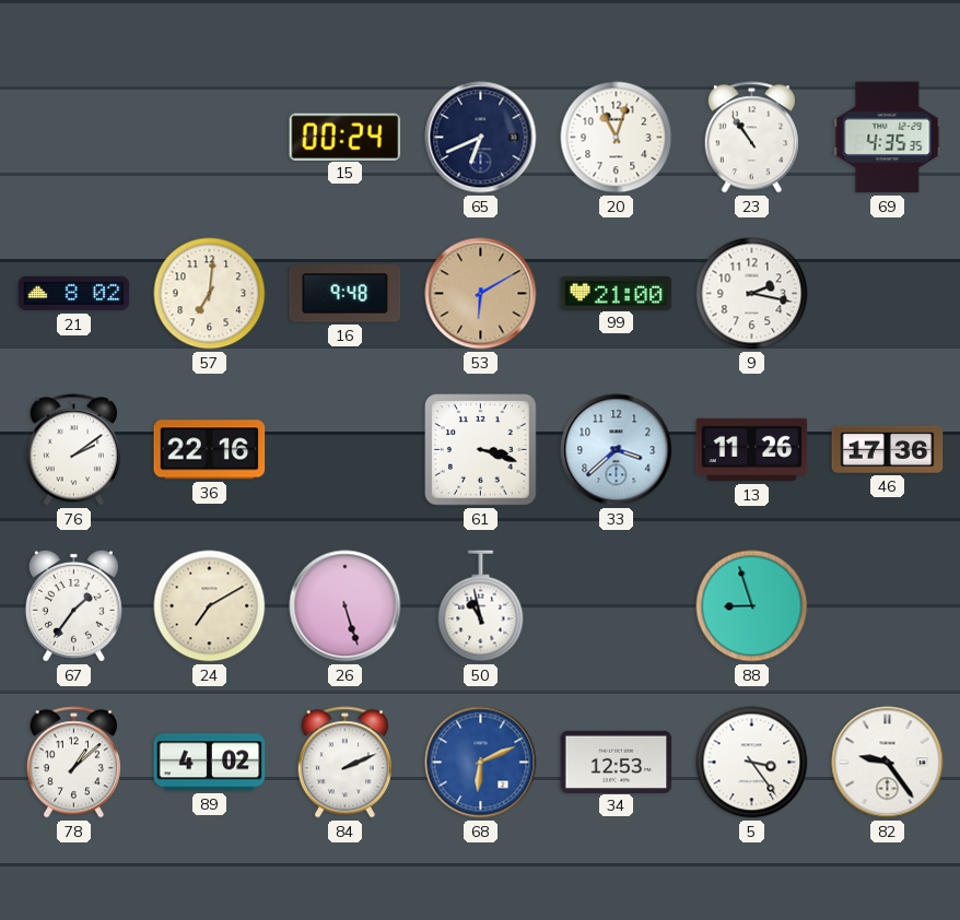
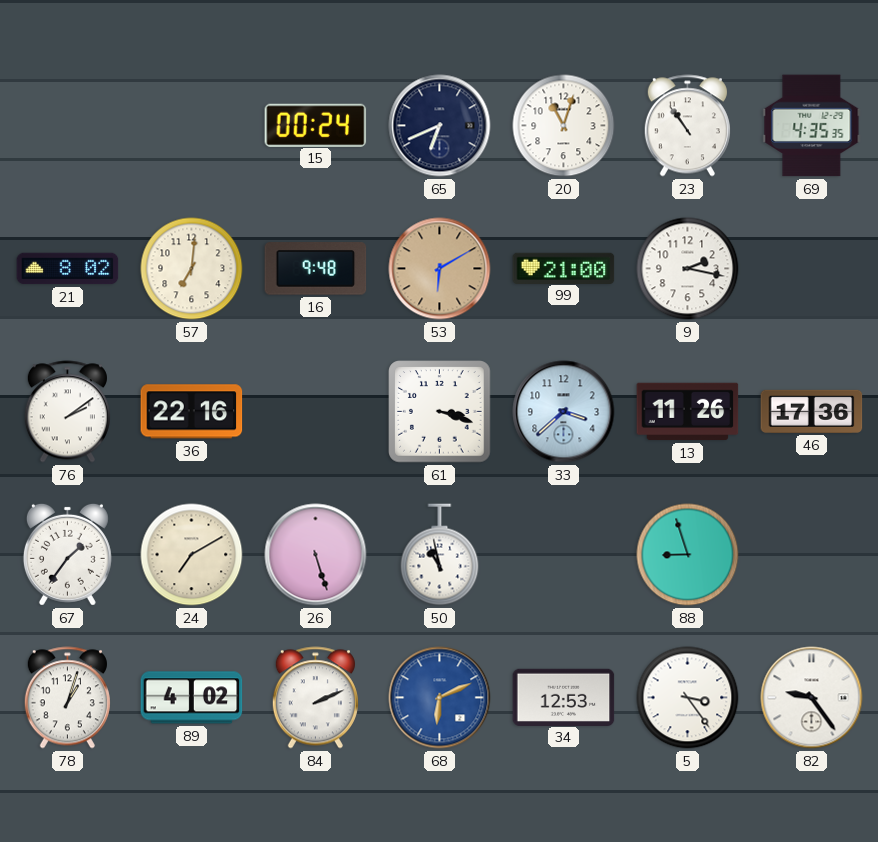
78: 1:08 -> 1:03
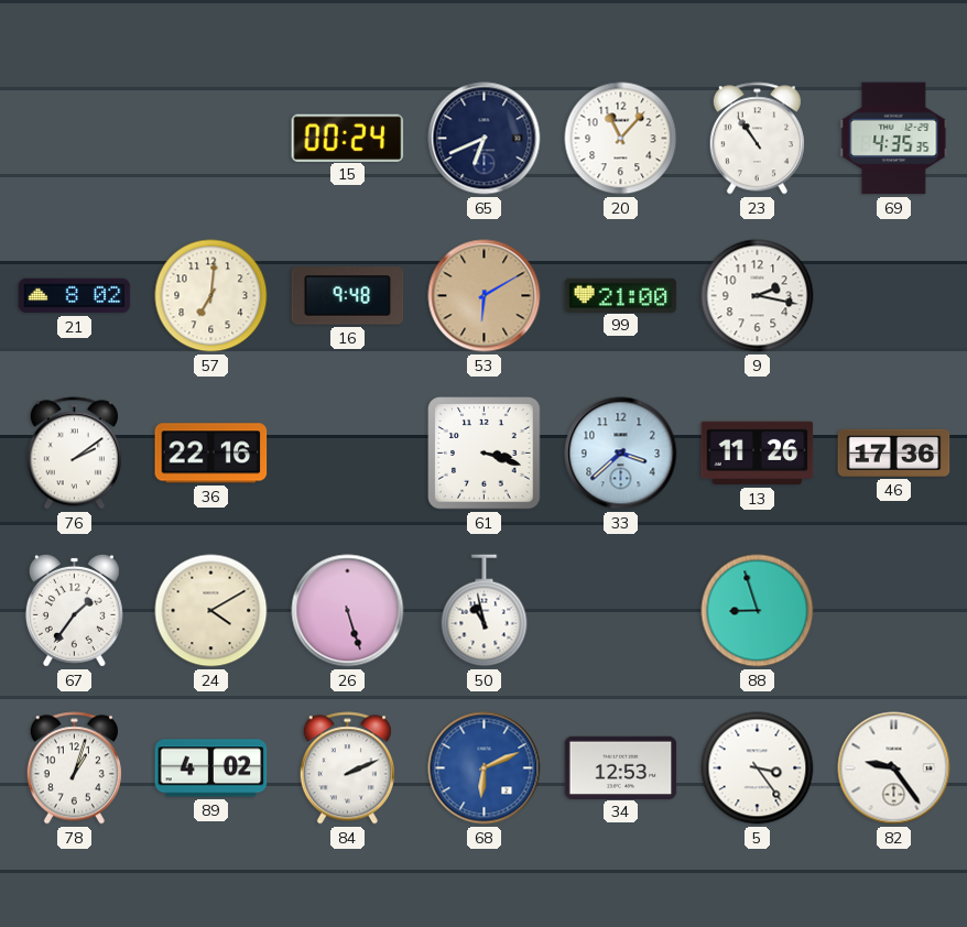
20: 11:03 -> 11:07
24: 7:10 -> 4:10
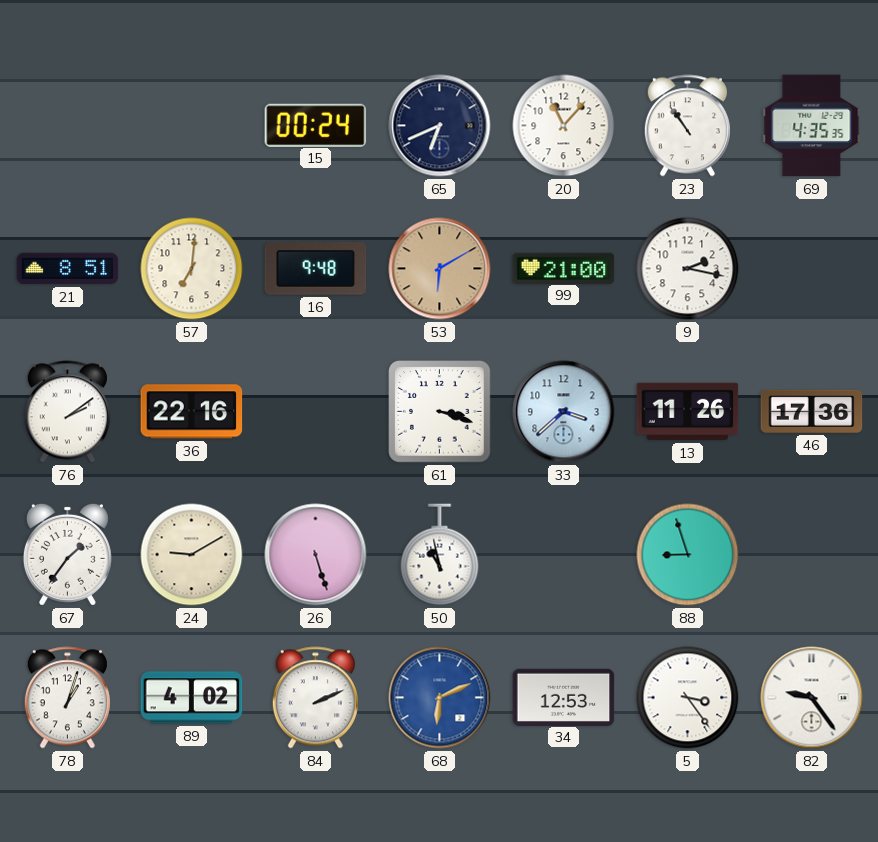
21: 8:02 -> 8:51
24: 4:10 -> 9:10
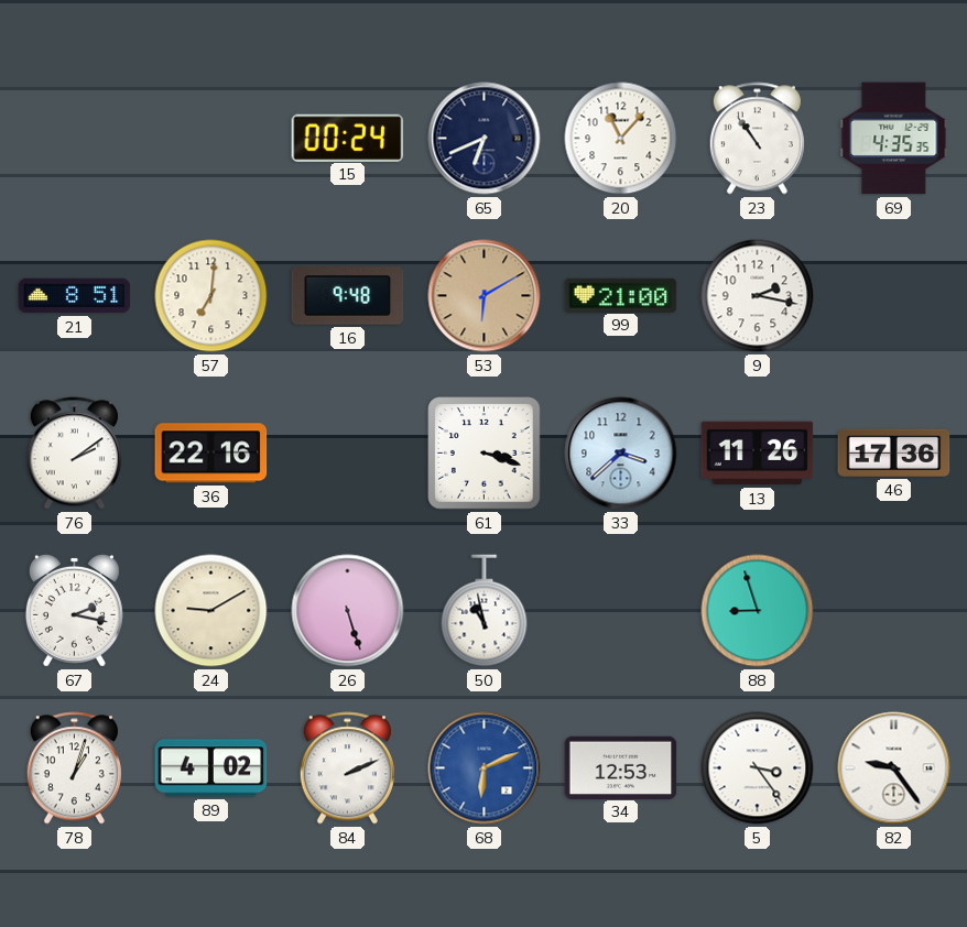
67: 1:36 -> 2:17
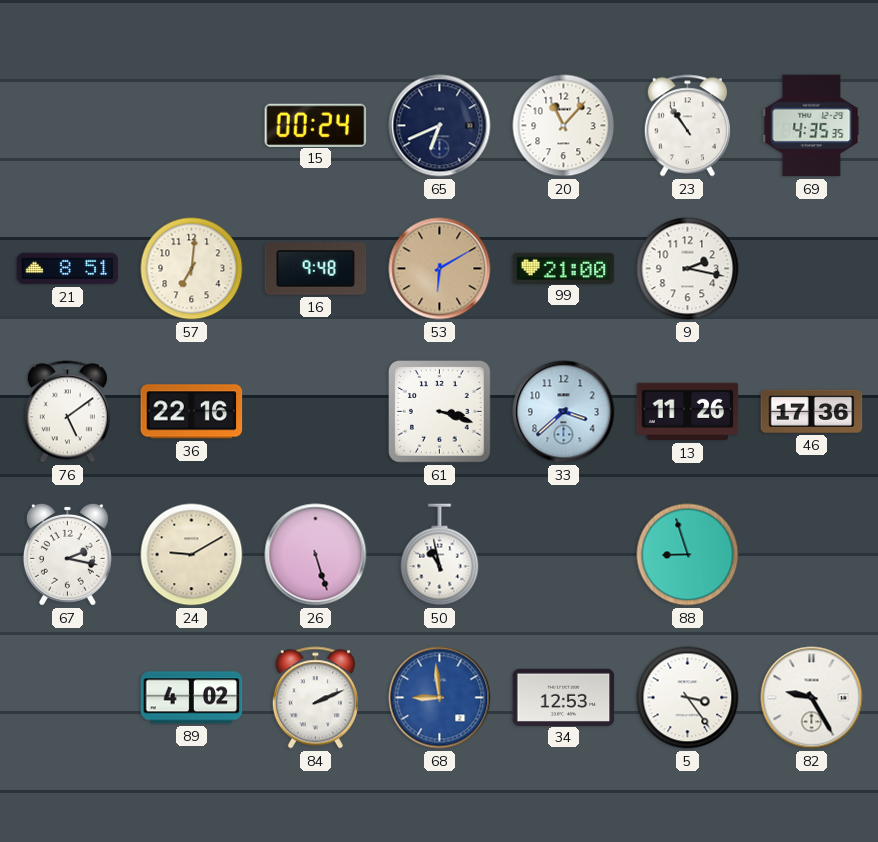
76: 2:09 -> 5:09
78: 1:03 -> none
68: 6:11 -> 8:59
82: 9:24 -> 9:25
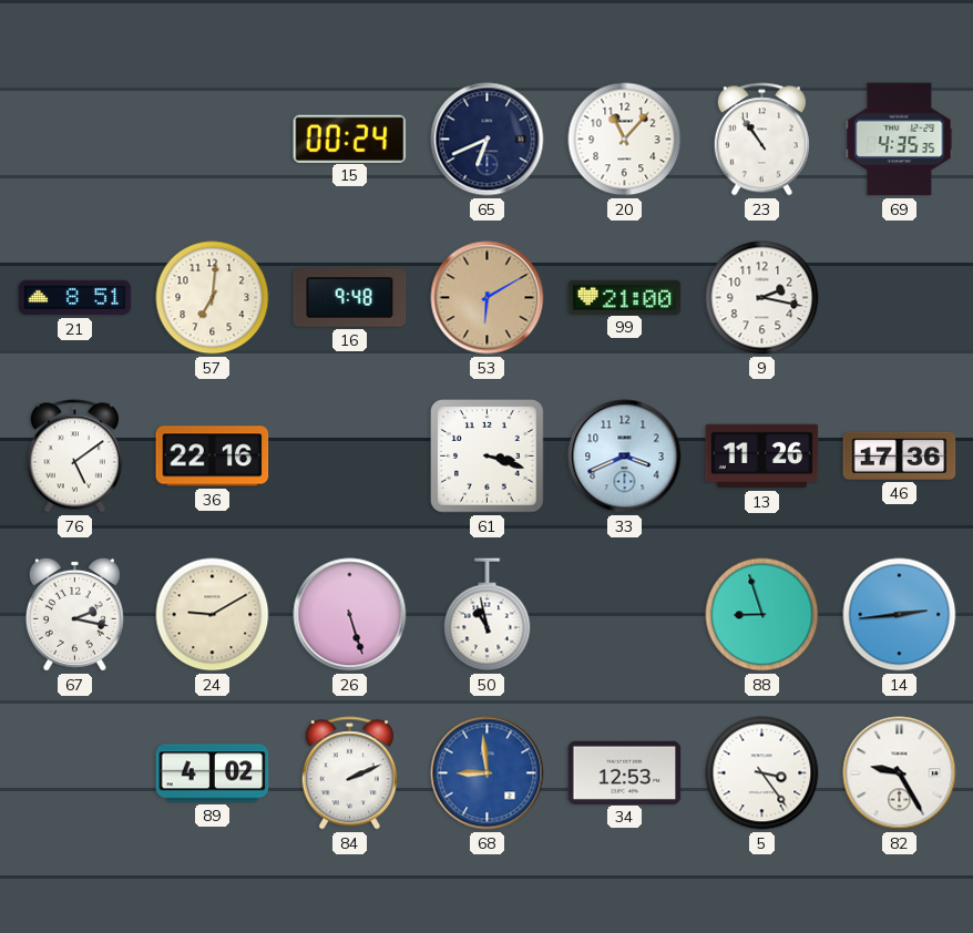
33: 3:38 -> 3:41
14: none -> 2:44
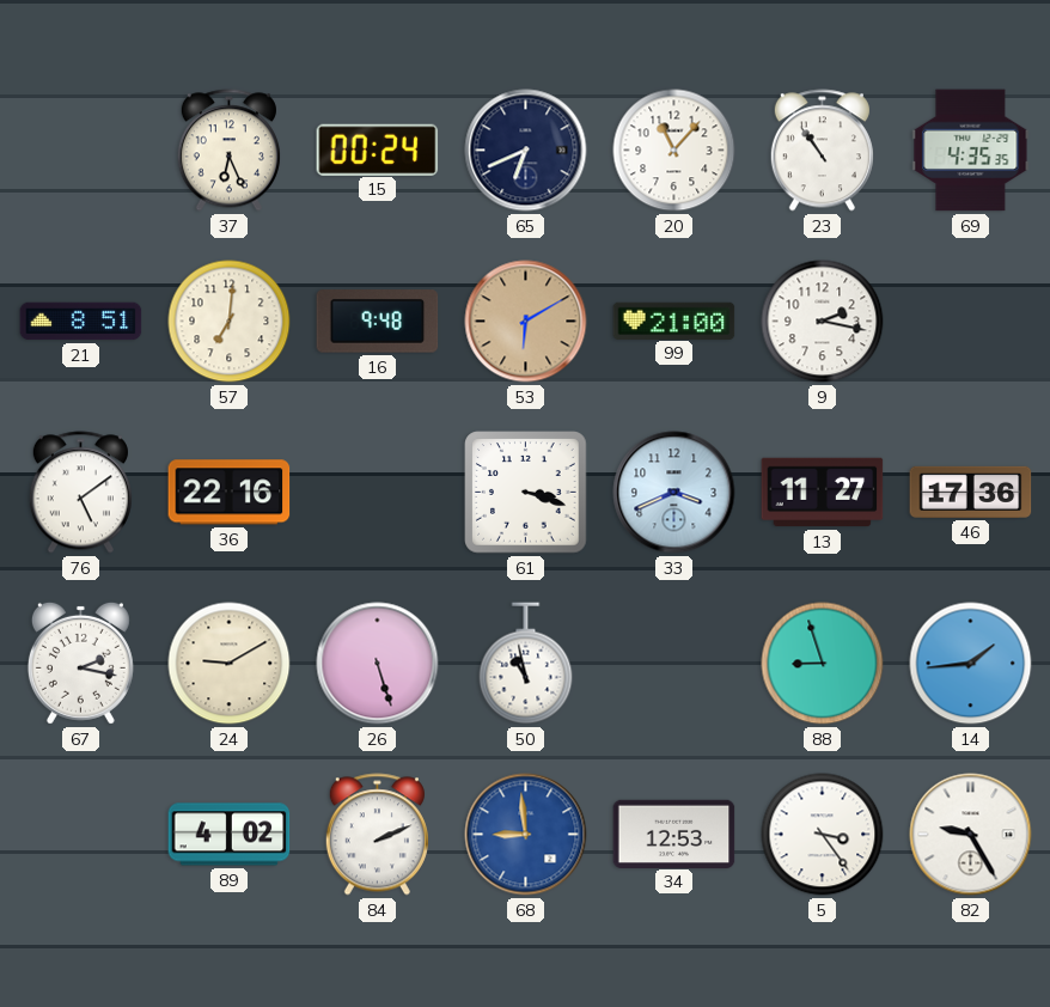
37: none -> 6:26
13: 11:26 -> 11:27
14: 2:44 -> 1:44
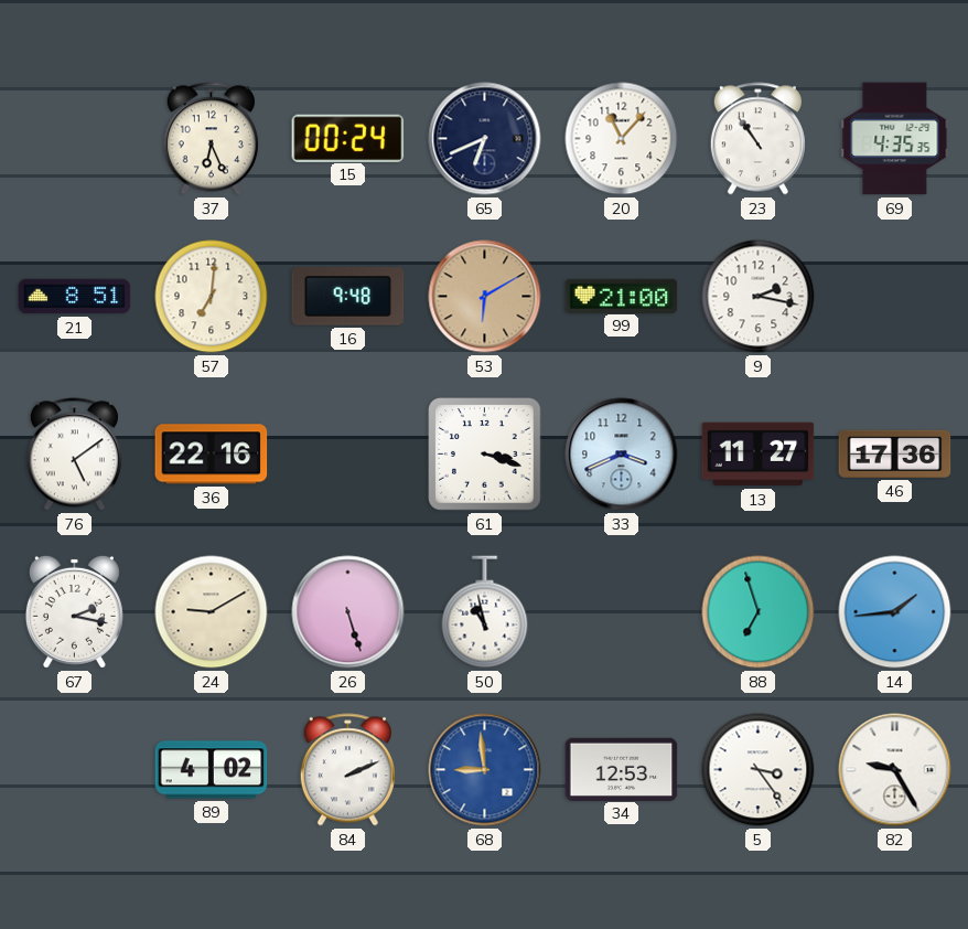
88: 8:57 -> 6:57
